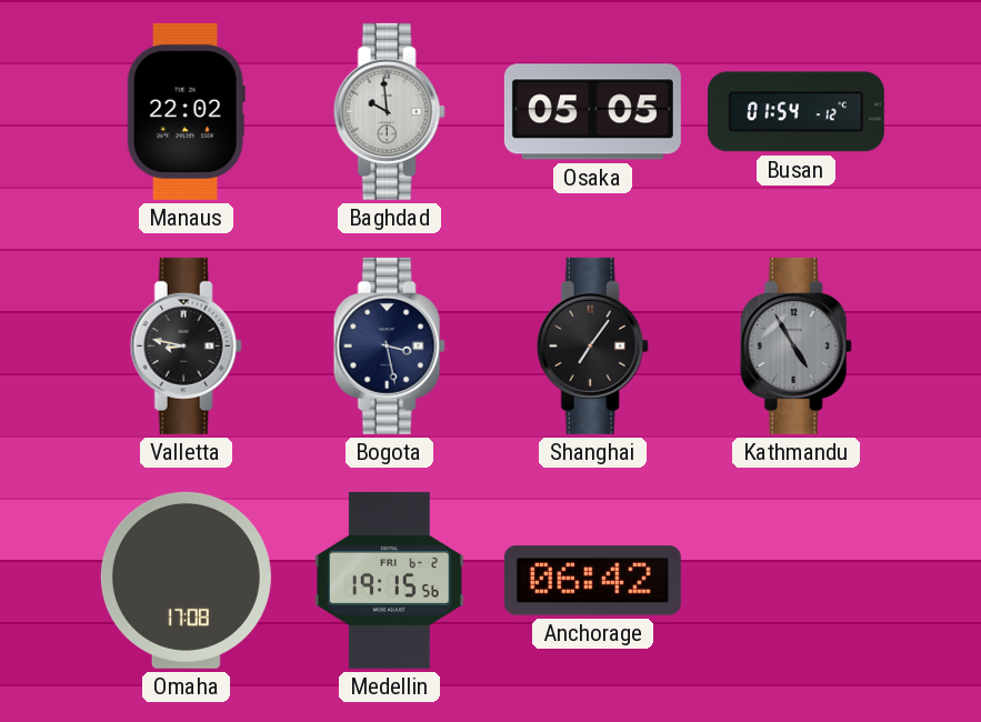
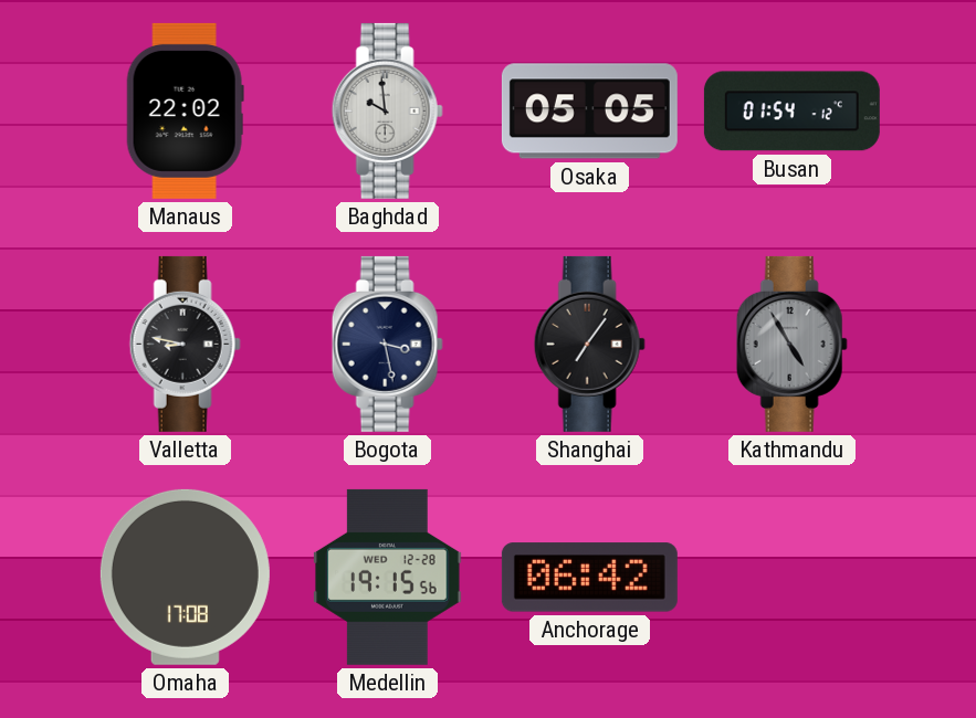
Medellin date: FRI 6-2 -> WED 12-28
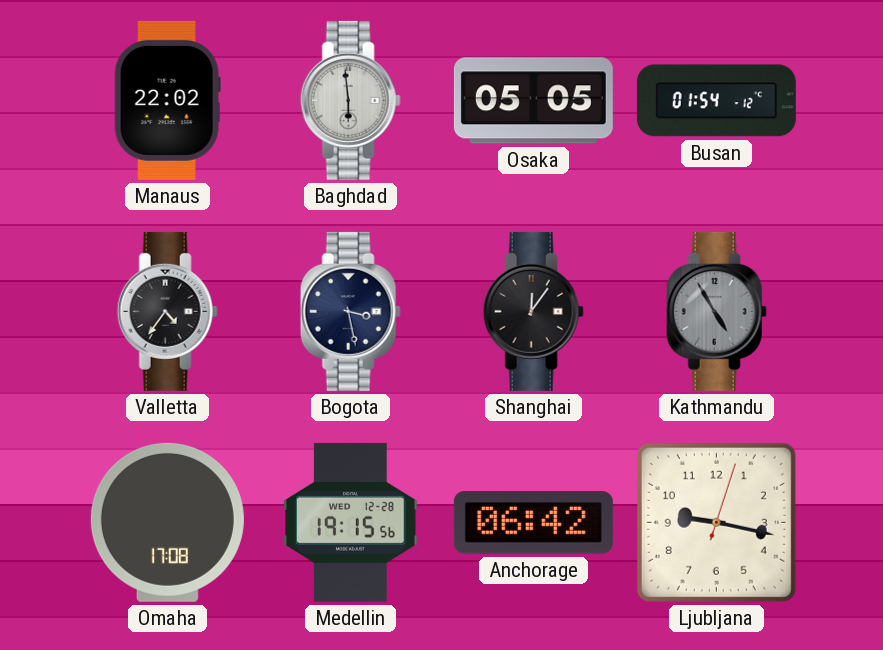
Baghdad: 9:59 -> 5:59
Valletta: 8:47 -> 4:36
Shanghai: 7:06 -> 12:06
Ljubljana: none -> 9:17
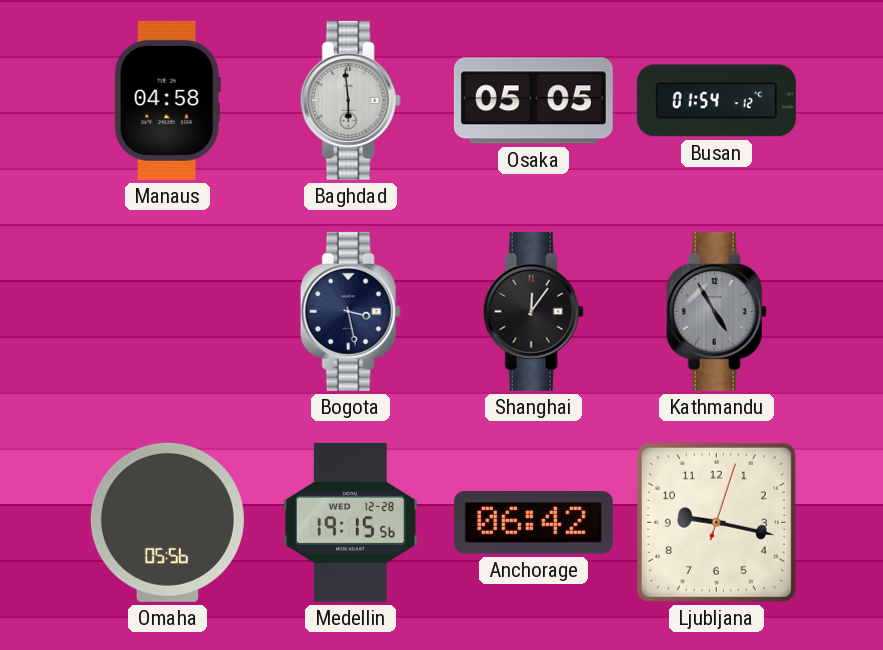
Manaus: 22:02 -> 04:58
Valletta: 4:36 -> none
Omaha: 17:08 -> 05:56
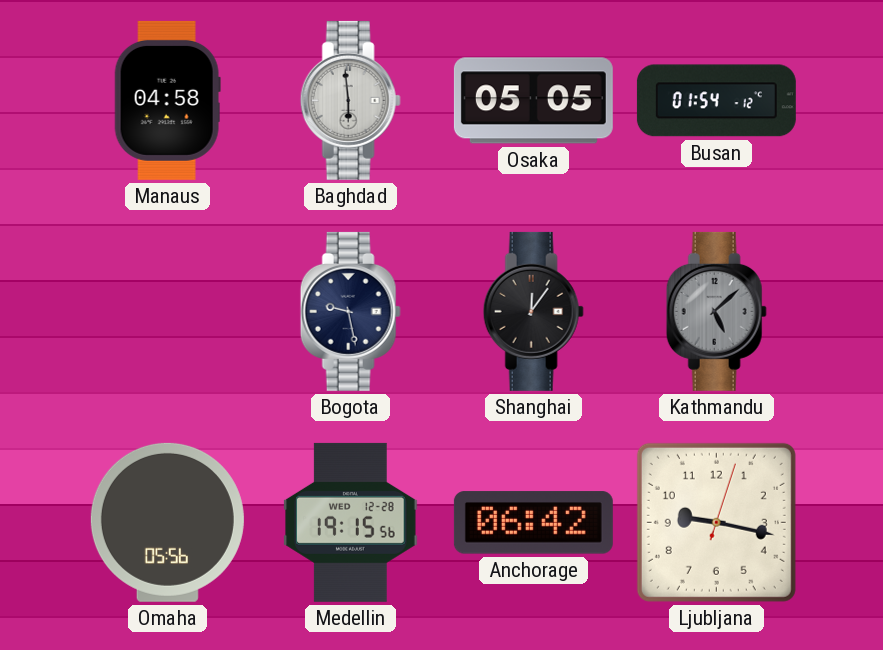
Bogota: 3:28 -> 9:28
Kathmandu: 4:55 -> 5:08
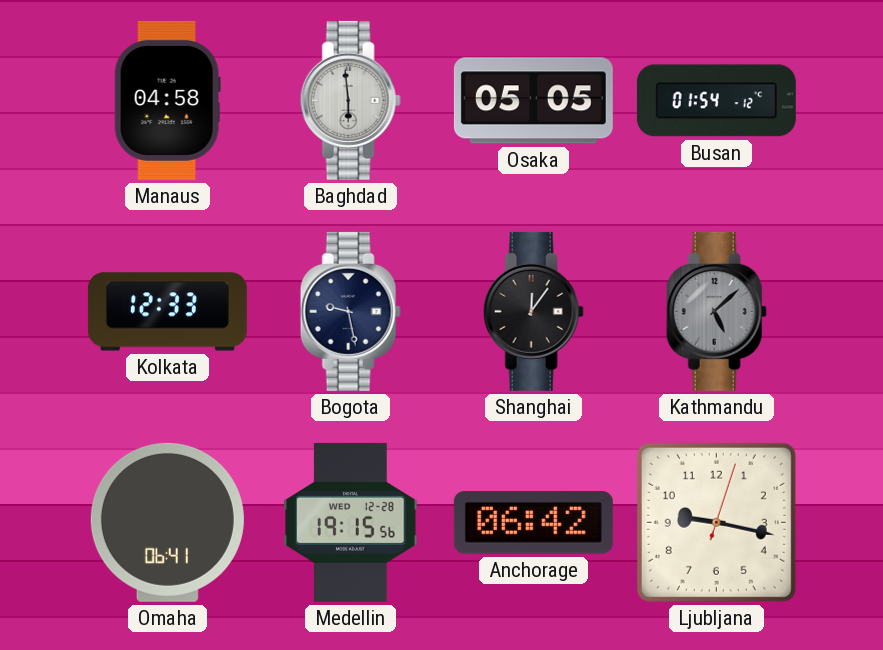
Kolkata: none -> 12:33
Omaha: 05:56 -> 06:41
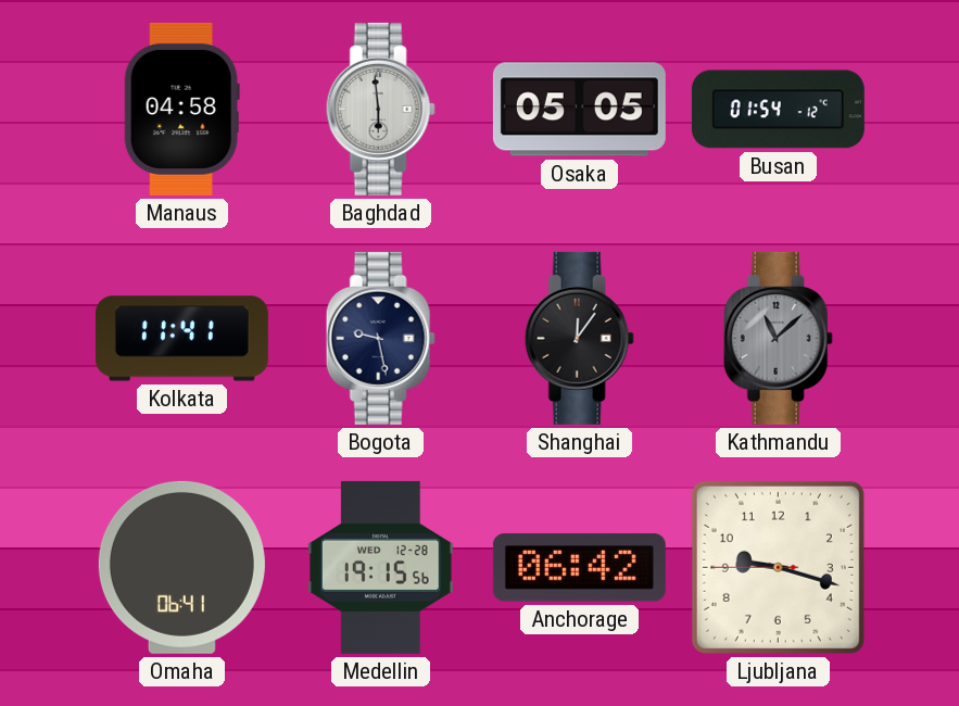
Kolkata: 12:33 -> 11:41
Kathmandu: 5:08 -> 11:08
Ljubljana: 9:17:03 -> 9:17:45
